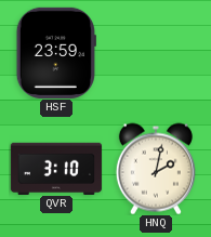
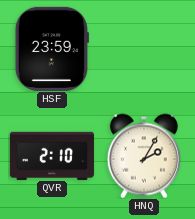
QVR: 3:10 -> 2:10
HNQ: 2:02 -> 2:05
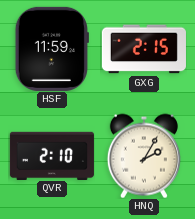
HSF: 23:59 -> 11:59
GXG: none -> 2:15
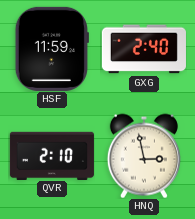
GXG: 2:15 -> 2:40
HNQ: 2:05 -> 2:58
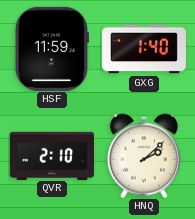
GXG: 2:40 -> 1:40
HNQ: 2:58 -> 2:08
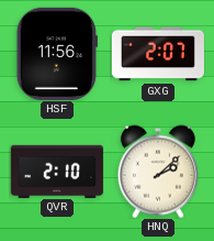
HSF: 11:59 -> 11:56
GXG: 1:40 -> 2:07
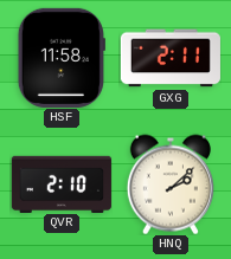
HSF: 11:56 -> 11:58
GXG: 2:07 -> 2:11
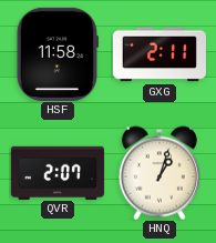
QVR: 2:10 -> 2:07
HNQ: 2:08 -> 1:03
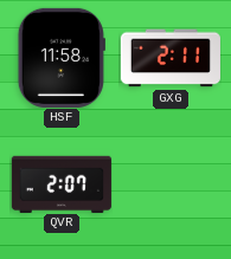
HNQ: 1:03 -> none
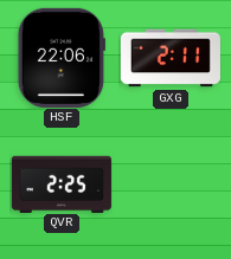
HSF: 11:58 -> 22:06
QVR: 2:07 -> 2:25
